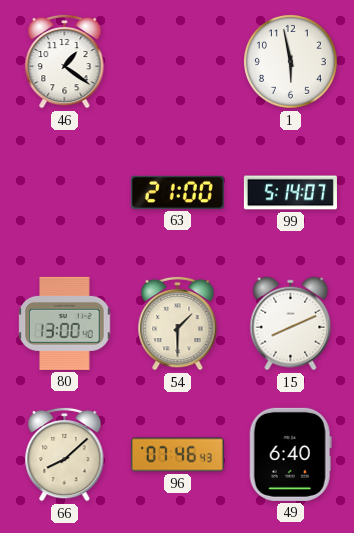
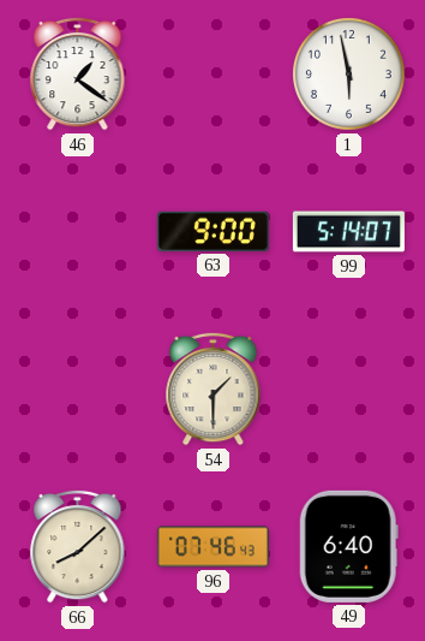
63: 21:00 -> 9:00
80: 13:00 -> none
15: 8:11 -> none
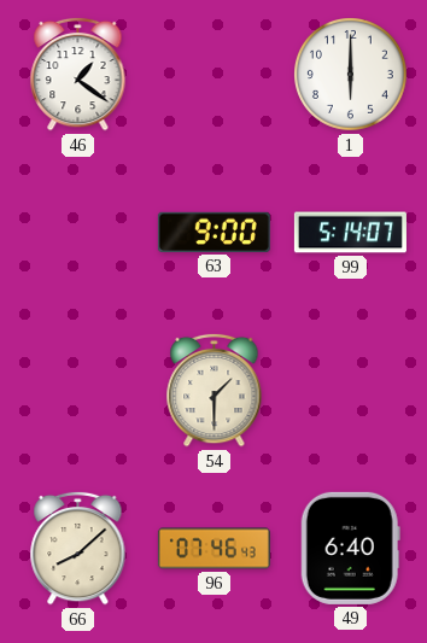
1: 5:58 -> 6:00
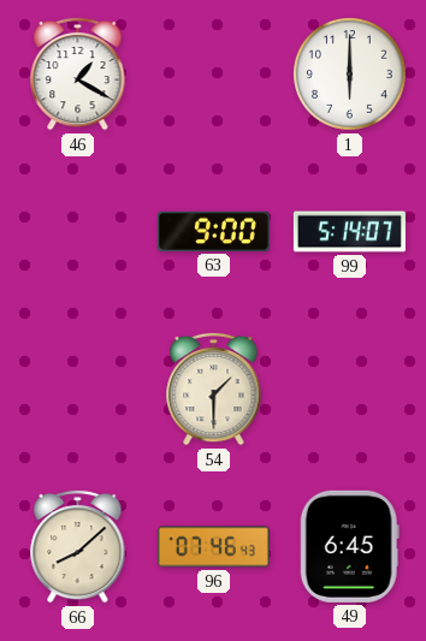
46: 1:21 -> 1:20
49: 6:40 -> 6:45
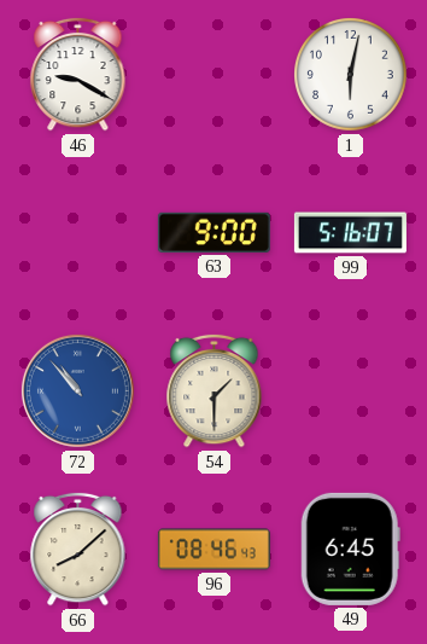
46: 1:20 -> 9:20
1: 6:00 -> 6:02
99: 5:14 -> 5:16
72: none -> 10:53
96: 07:46 -> 08:46
